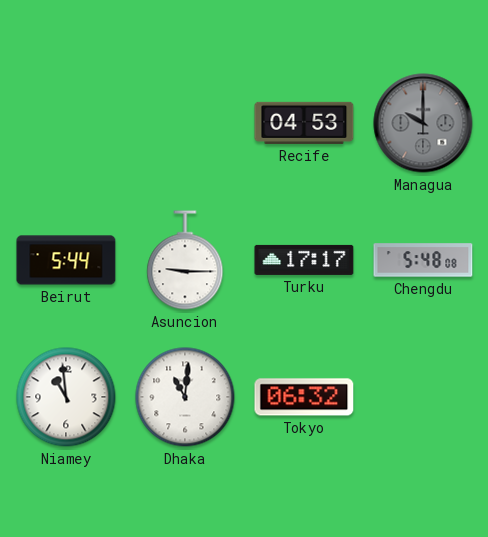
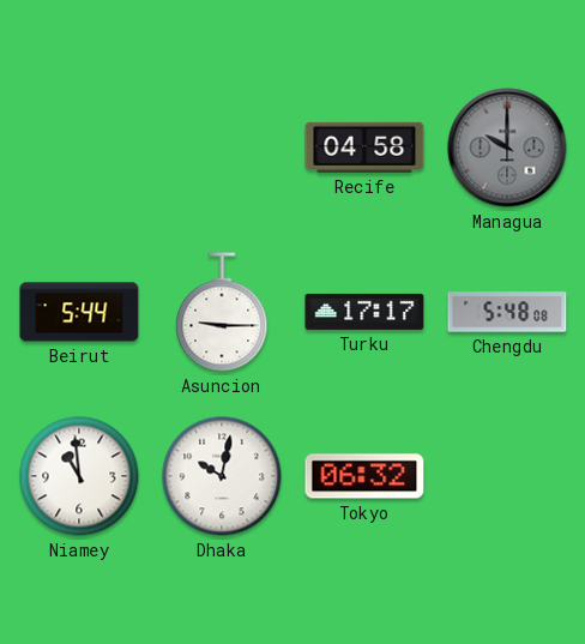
Recife: 04:53 -> 04:58
Dhaka: 11:01 -> 10:02
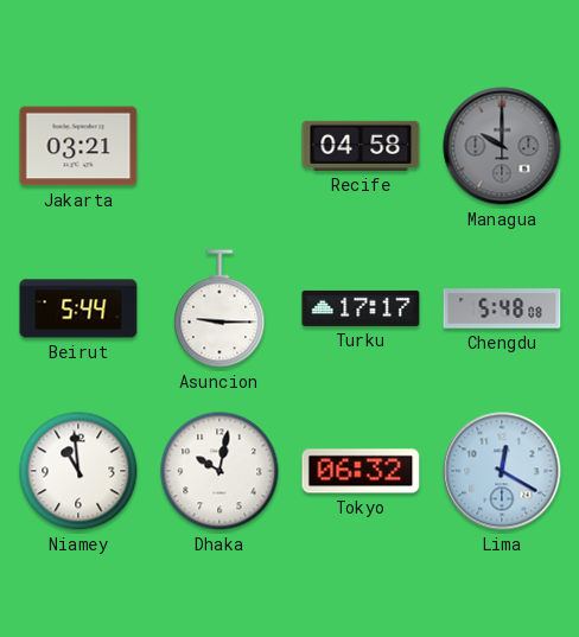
Jakarta: none -> 03:21
Lima: none -> 12:20
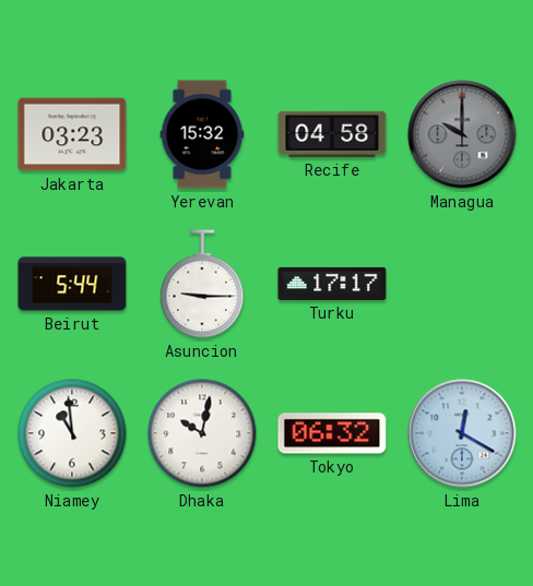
Jakarta: 03:21 -> 03:23
Yerevan: none -> 15:32
Chengdu: 5:48 -> none
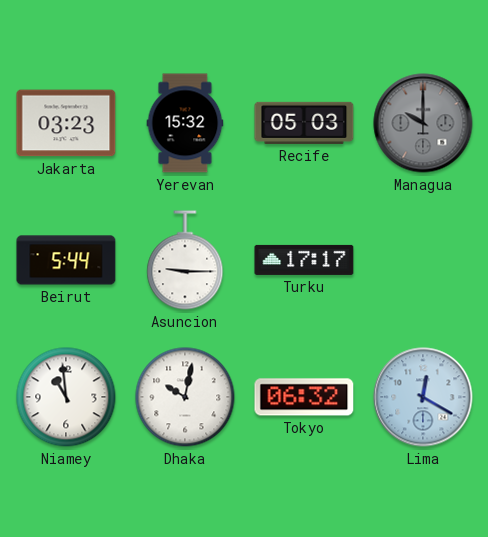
Recife: 04:58 -> 05:03
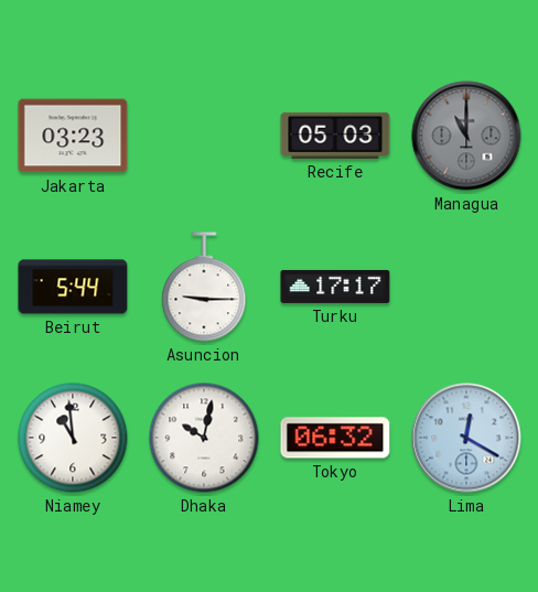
Yerevan: 15:32 -> none
Managua: 10:00 -> 11:00
